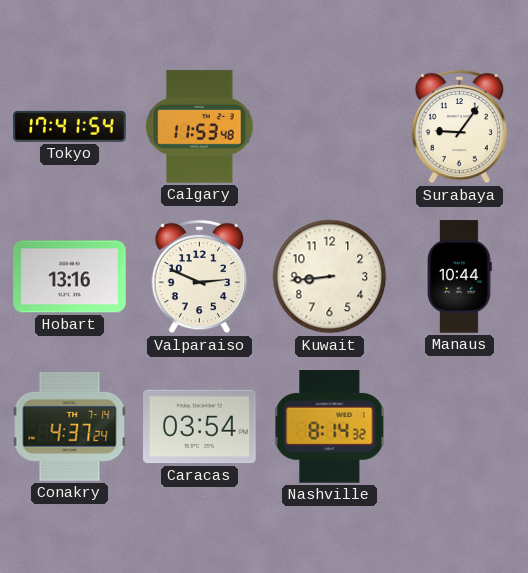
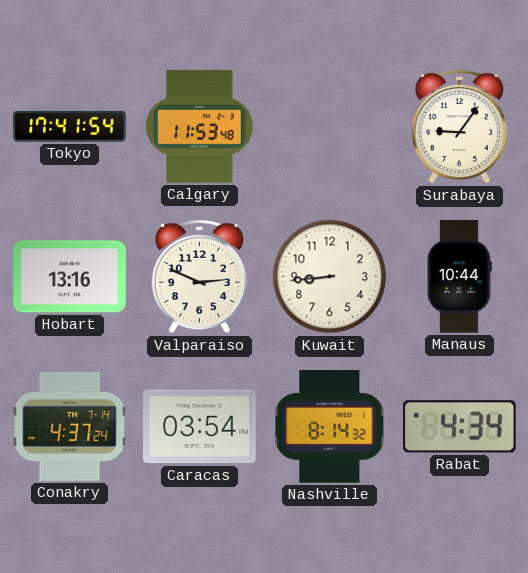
Rabat: none -> 4:34
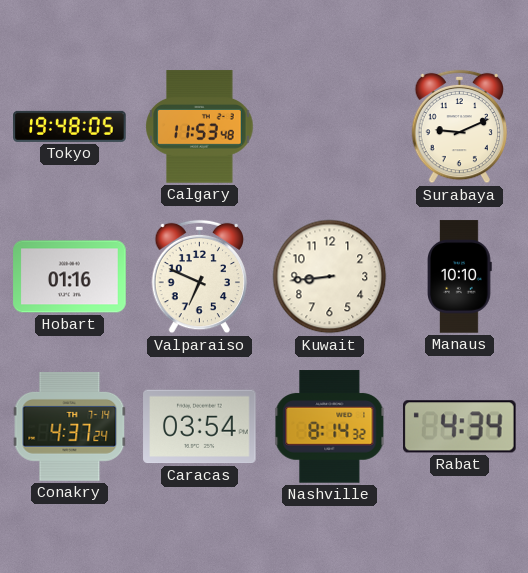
Tokyo: 17:41 -> 19:48
Surabaya: 9:06 -> 9:11
Hobart: 13:16 -> 01:16
Valparaiso: 2:49 -> 6:49
Manaus: 10:44 -> 10:10
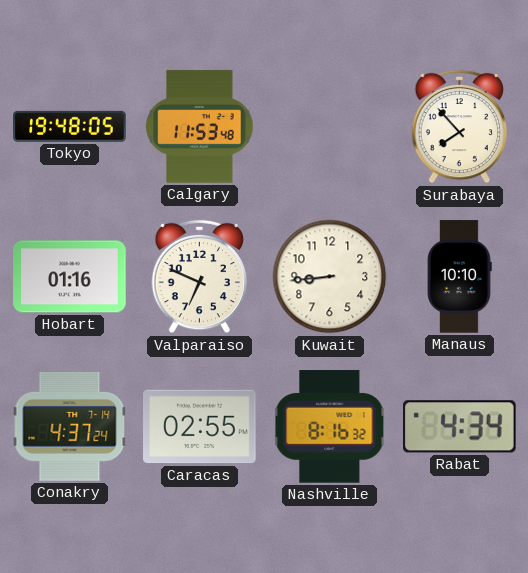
Surabaya: 9:11 -> 7:53
Caracas: 03:54 -> 02:55
Nashville: 8:14 -> 8:16
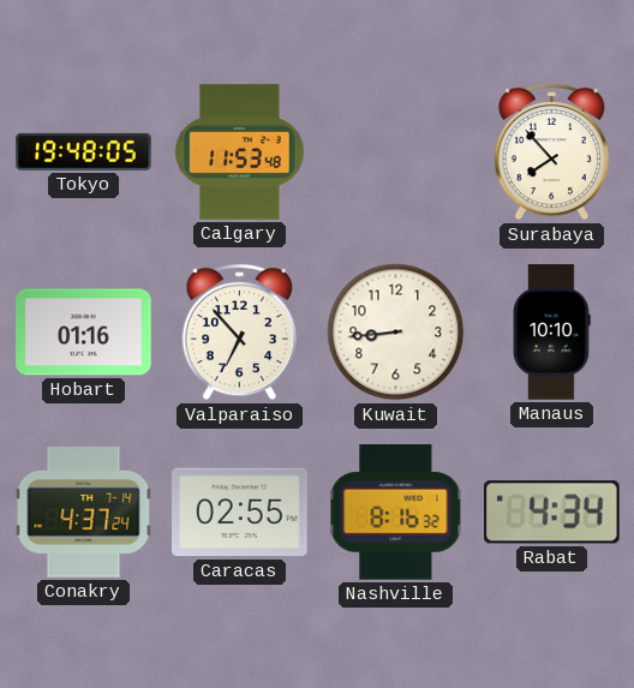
Valparaiso: 6:49 -> 6:53
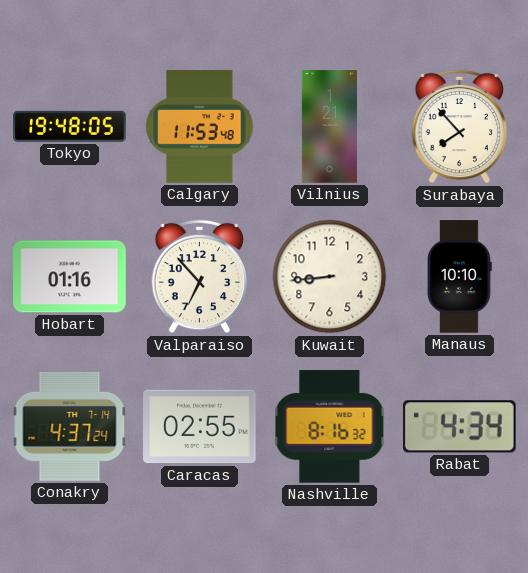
Vilnius: none -> 1:21
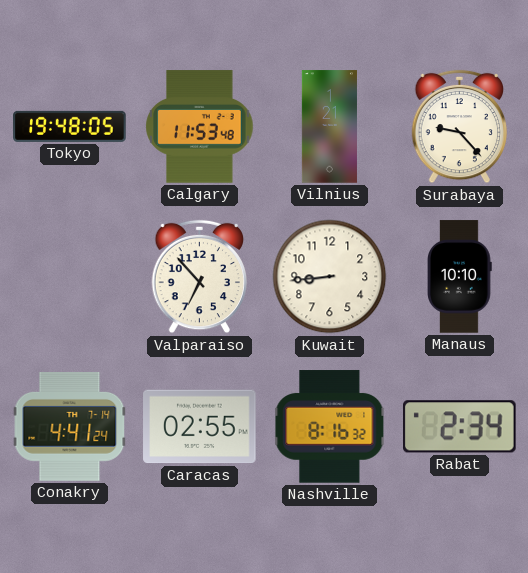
Surabaya: 7:53 -> 9:23
Hobart: 01:16 -> none
Conakry: 4:37 -> 4:41
Rabat: 4:34 -> 2:34
